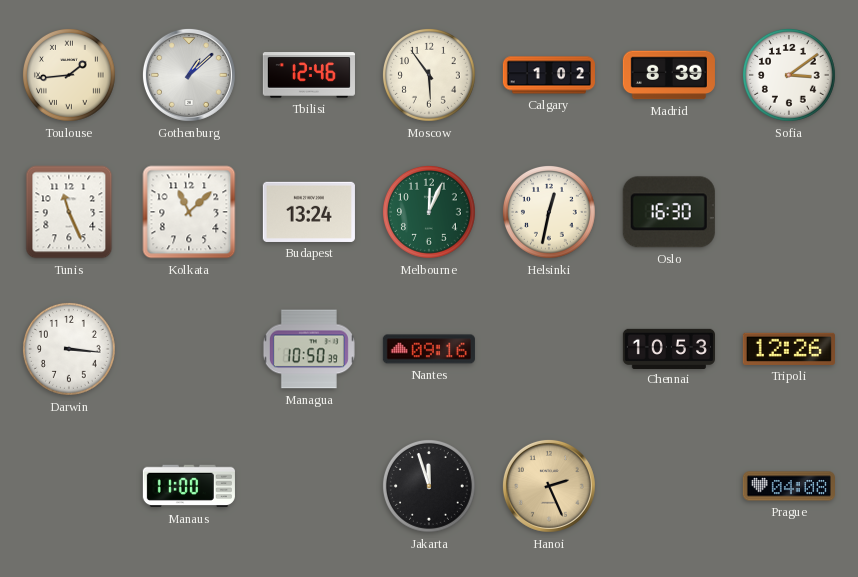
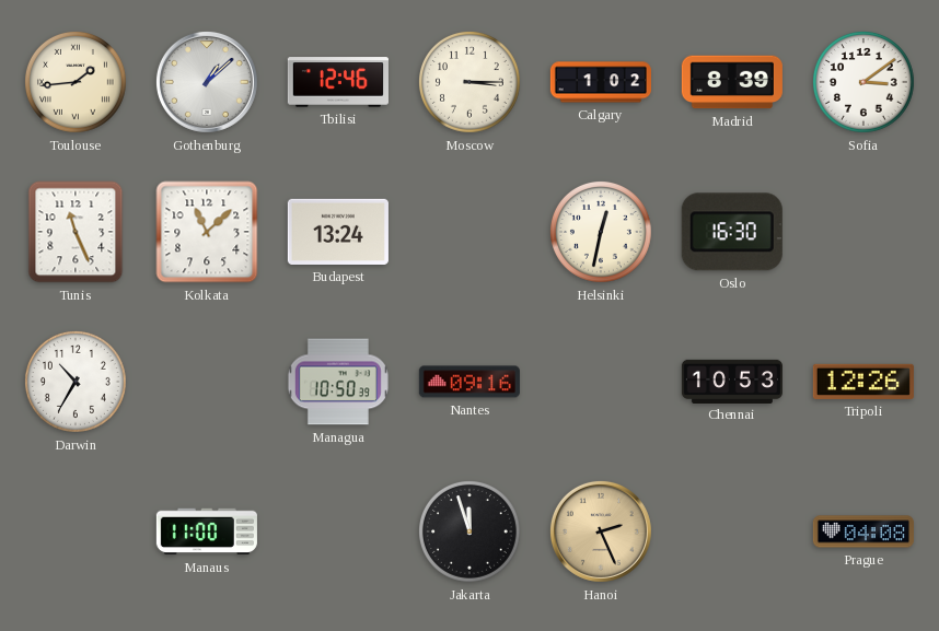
Moscow: 5:54 -> 3:15
Melbourne: 12:04 -> none
Darwin: 3:16 -> 10:35
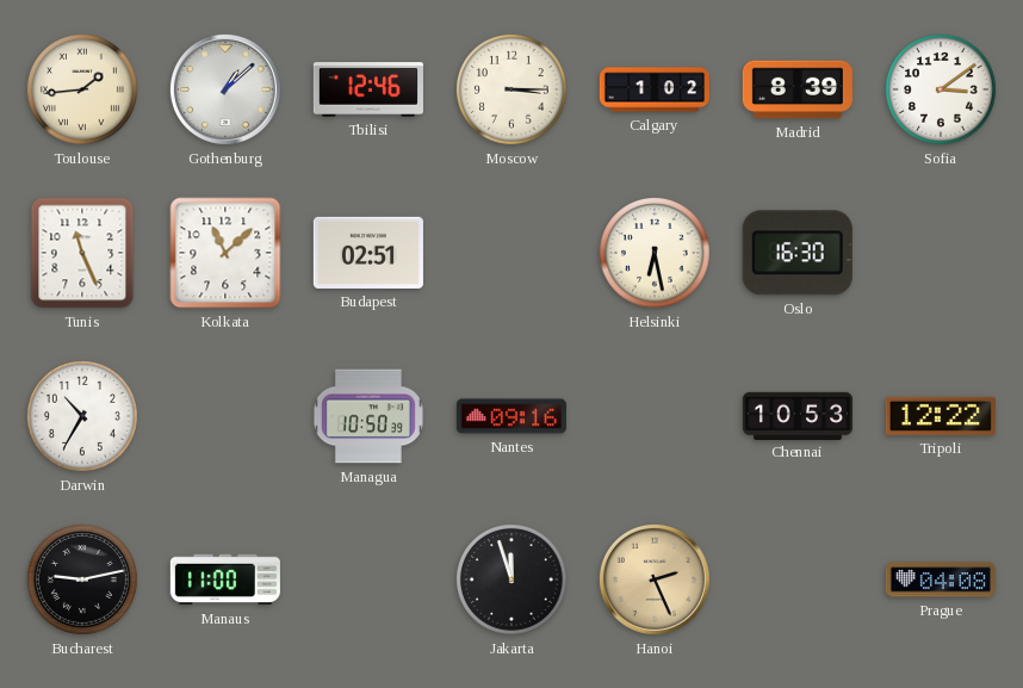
Budapest: 13:24 -> 02:51
Helsinki: 12:32 -> 6:28
Tripoli: 12:26 -> 12:22
Bucharest: none -> 9:13
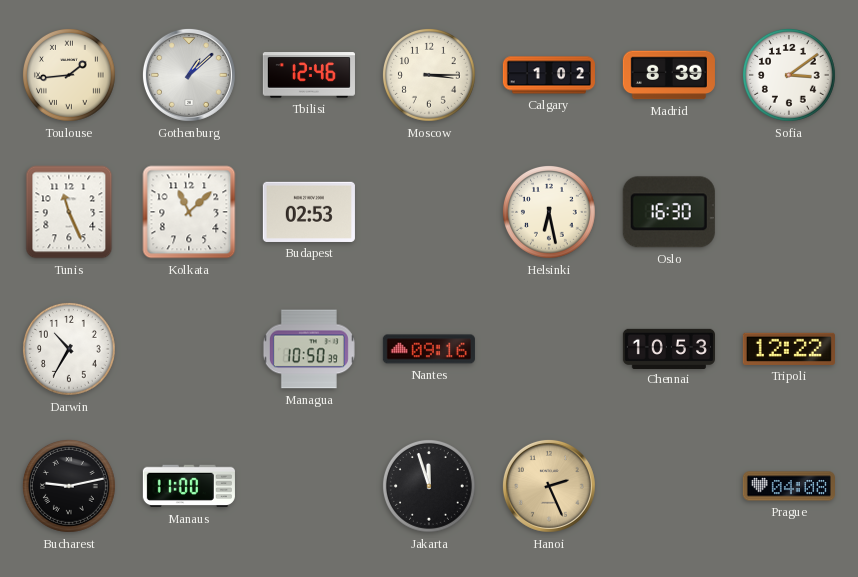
Budapest: 02:51 -> 02:53
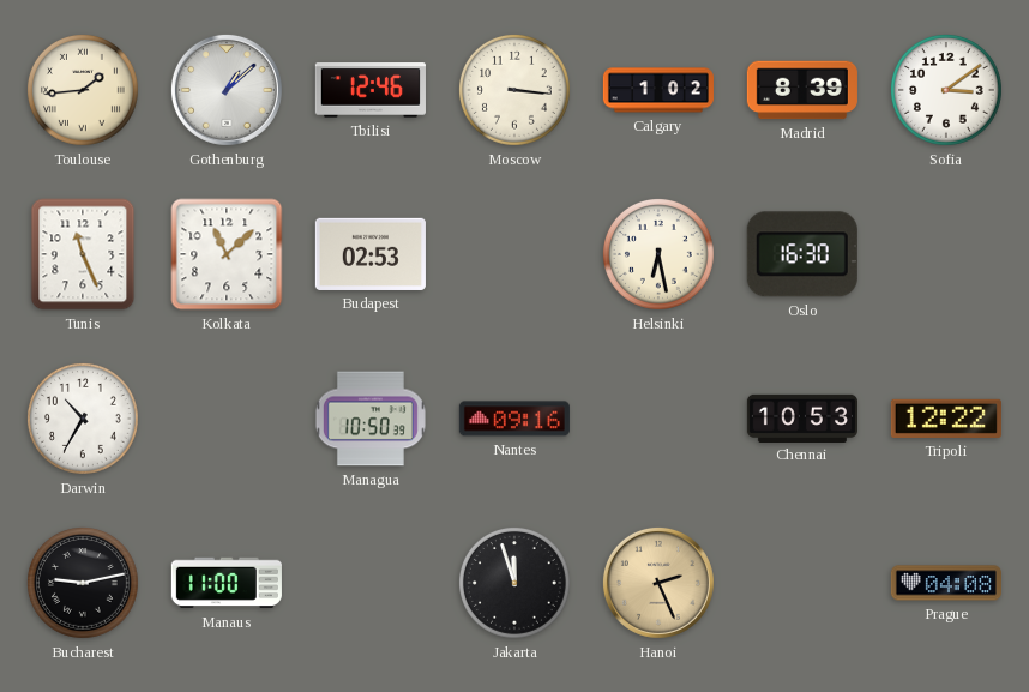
Moscow: 3:15 -> 3:16
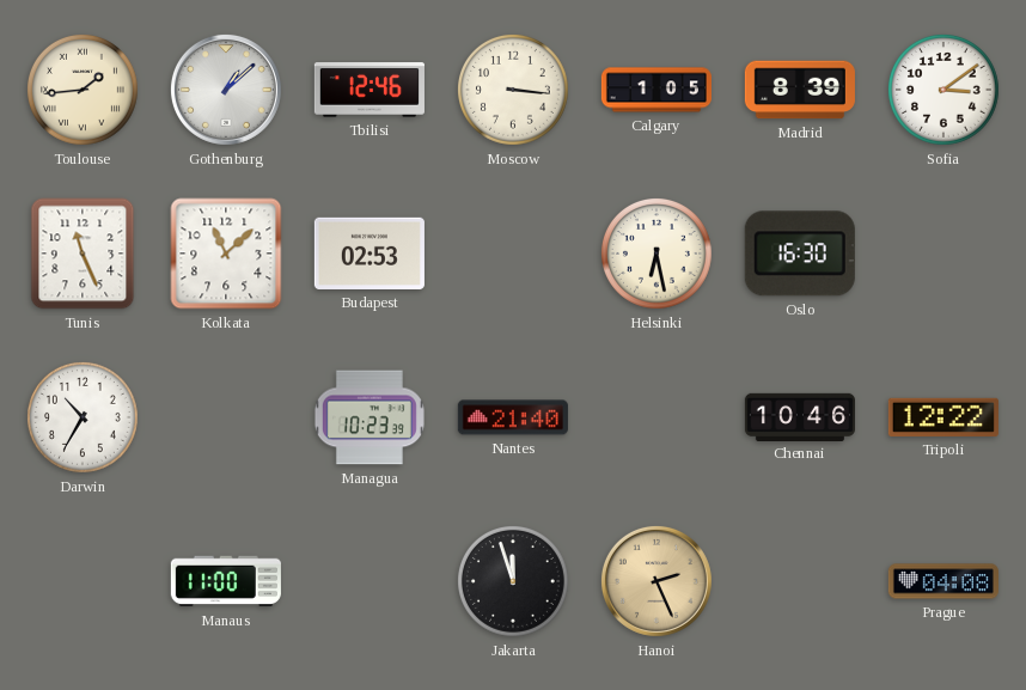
Calgary: 1:02 -> 1:05
Managua: 10:50 -> 10:23
Nantes: 09:16 -> 21:40
Chennai: 10:53 -> 10:46
Bucharest: 9:13 -> none
